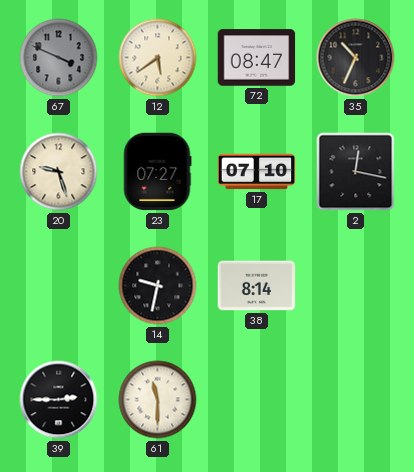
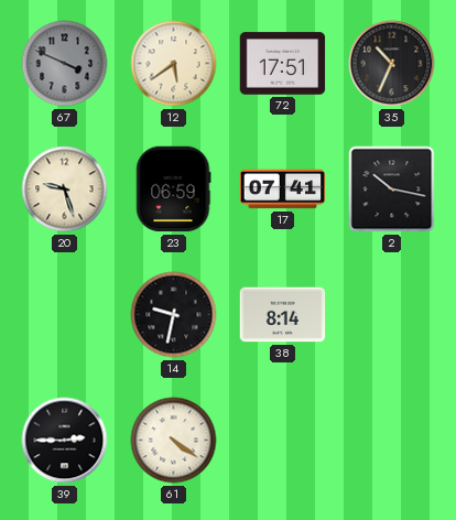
72: 08:47 -> 17:51
23: 07:27 -> 06:59
17: 07:10 -> 07:41
2: 12:17 -> 10:17
61: 11:30 -> 4:21
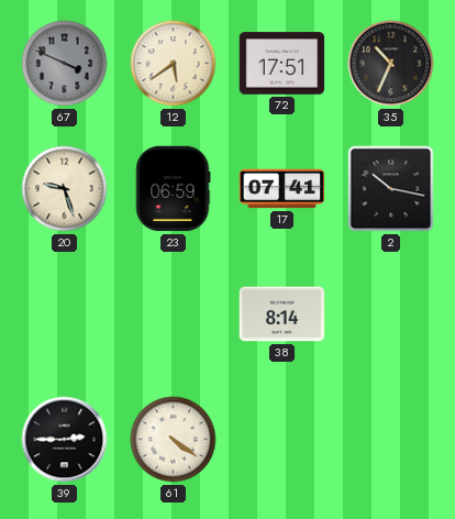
14: 9:32 -> none
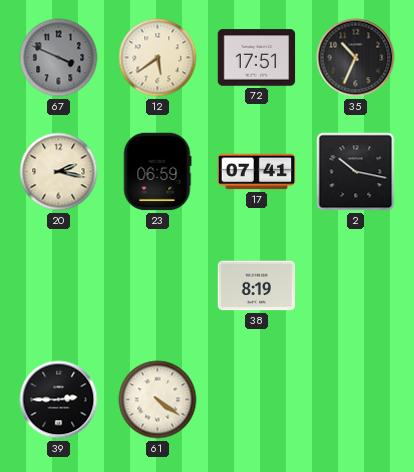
20: 9:27 -> 2:17
38: 8:14 -> 8:19
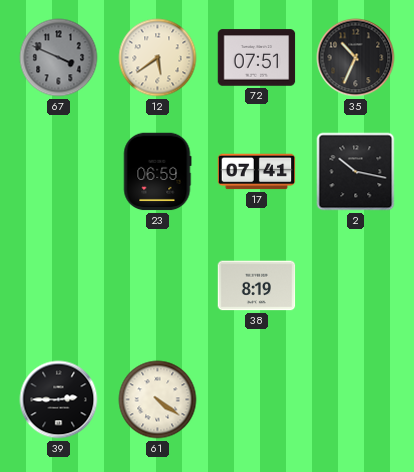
72: 17:51 -> 07:51
20: 2:17 -> none
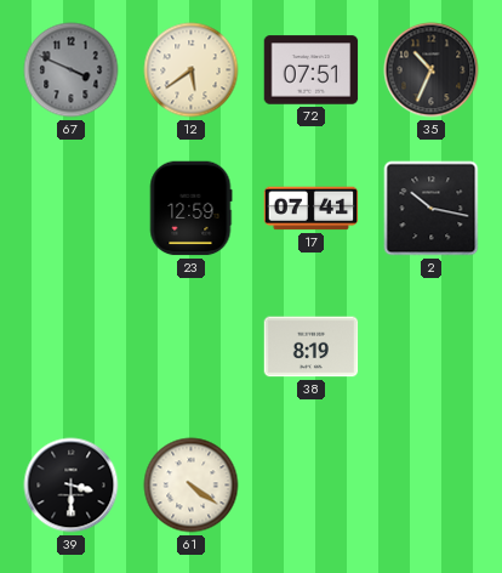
23: 06:59 -> 12:59
39: 2:45 -> 3:30
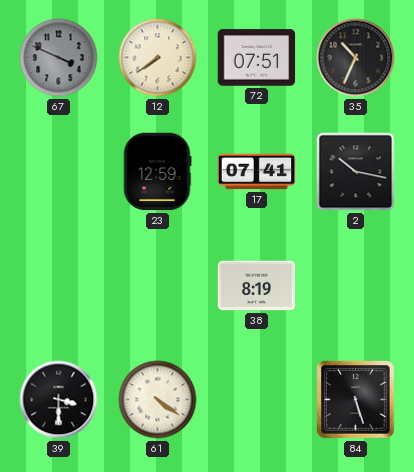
12: 5:39 -> 7:39
84: none -> 5:27
